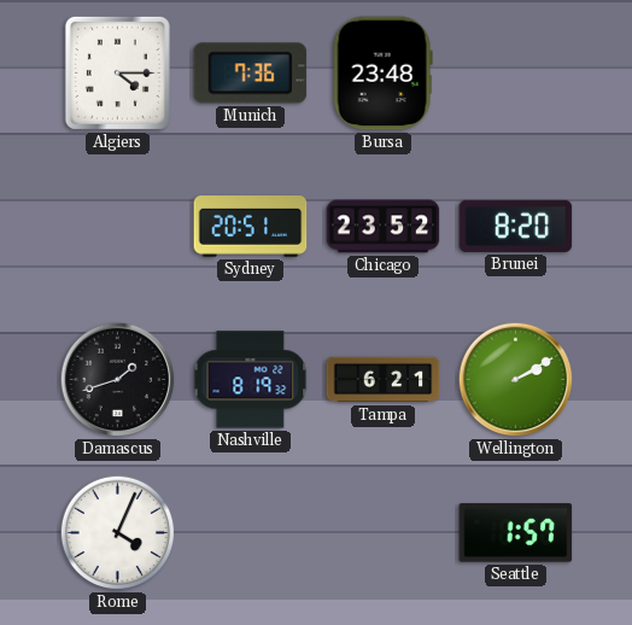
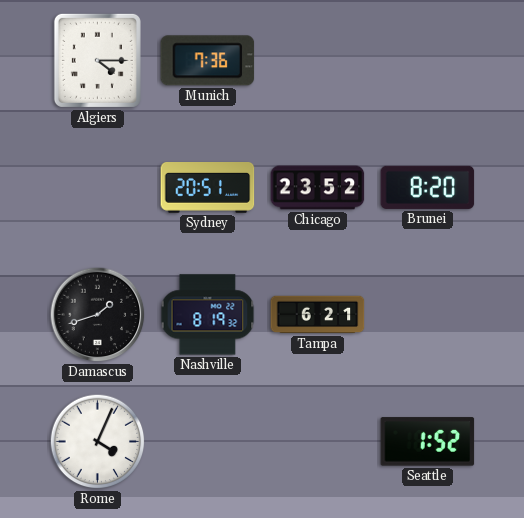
Bursa: 23:48 -> none
Wellington: 2:10 -> none
Seattle: 1:57 -> 1:52
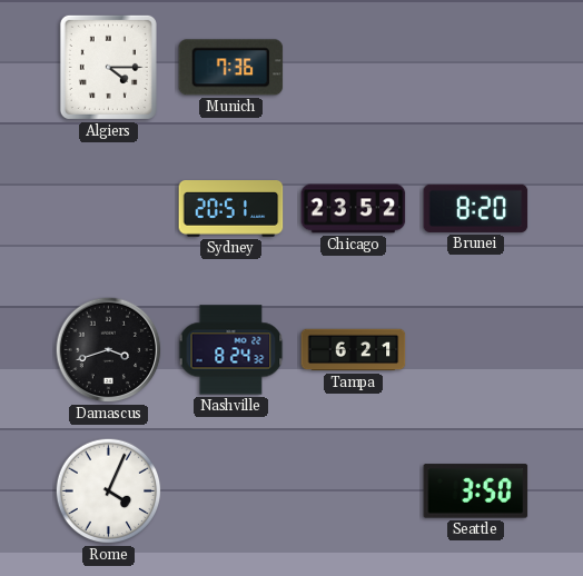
Damascus: 1:42 -> 3:42
Nashville: 8:19 -> 8:24
Seattle: 1:52 -> 3:50
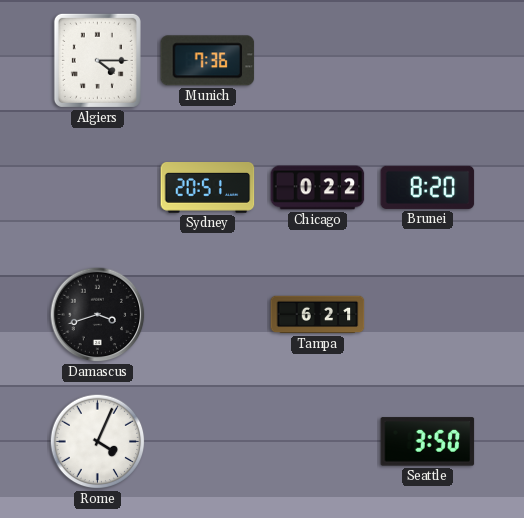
Chicago: 23:52 -> 0:22
Nashville: 8:24 -> none
